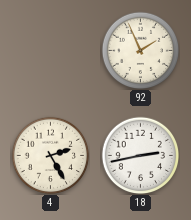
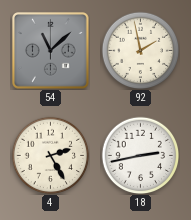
54: none -> 11:08
92: 1:56 -> 1:58
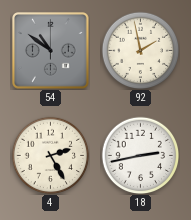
54: 11:08 -> 10:51
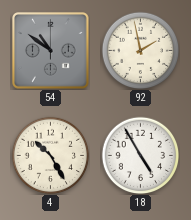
4: 2:25 -> 10:25
18: 2:43 -> 4:55
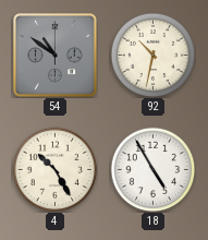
92: 1:58 -> 10:32
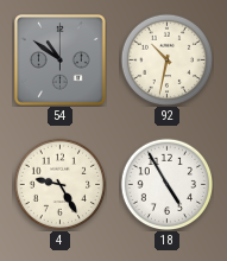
4: 10:25 -> 9:25
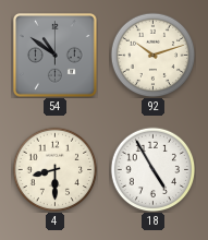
92: 10:32 -> 10:12
4: 9:25 -> 8:30
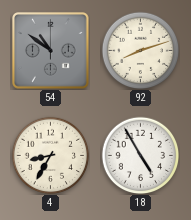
92: 10:12 -> 8:12
4: 8:30 -> 8:35
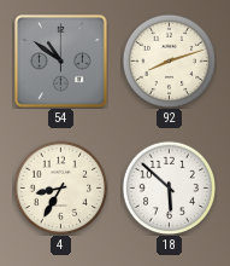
18: 4:55 -> 5:52
